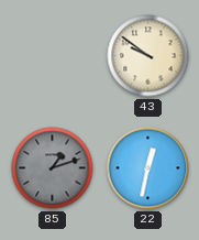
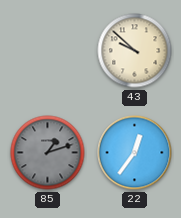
43: 9:51 -> 9:52
22: 12:32 -> 12:36
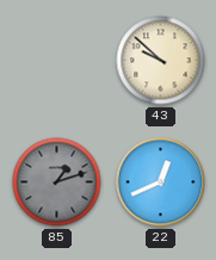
22: 12:36 -> 12:41
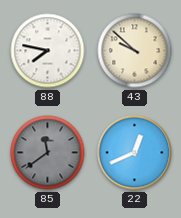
88: none -> 7:47
85: 1:12 -> 11:39
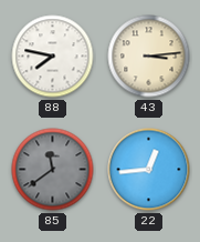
43: 9:52 -> 3:14
22: 12:41 -> 12:44
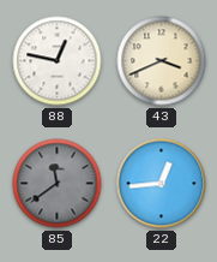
88: 7:47 -> 12:47
43: 3:14 -> 3:41
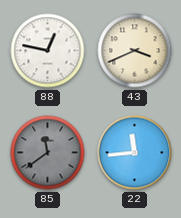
22: 12:44 -> 11:44
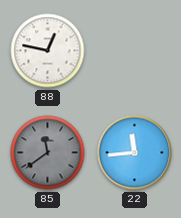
43: 3:41 -> none
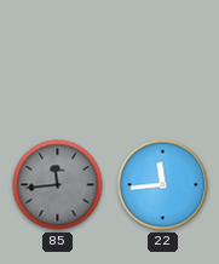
88: 12:47 -> none
85: 11:39 -> 11:44
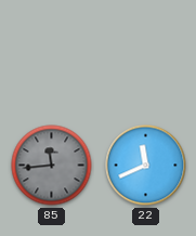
22: 11:44 -> 11:41
